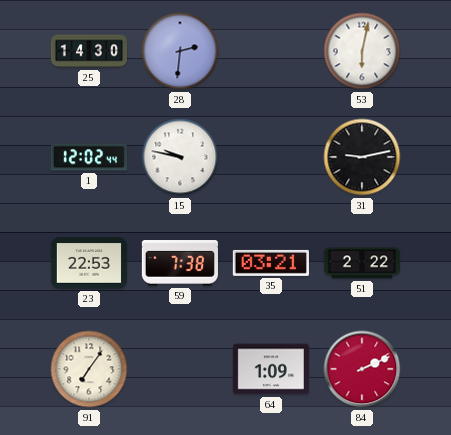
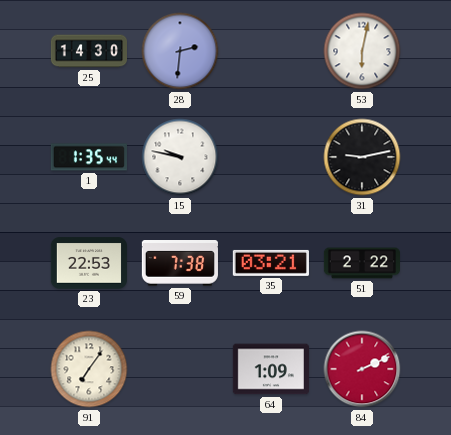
1: 12:02 -> 1:35
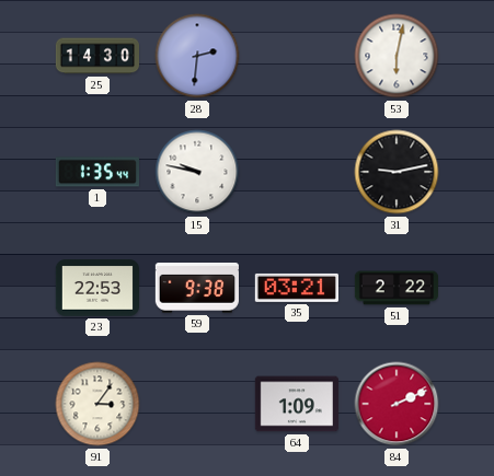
59: 7:38 -> 9:38
91: 7:06 -> 3:06
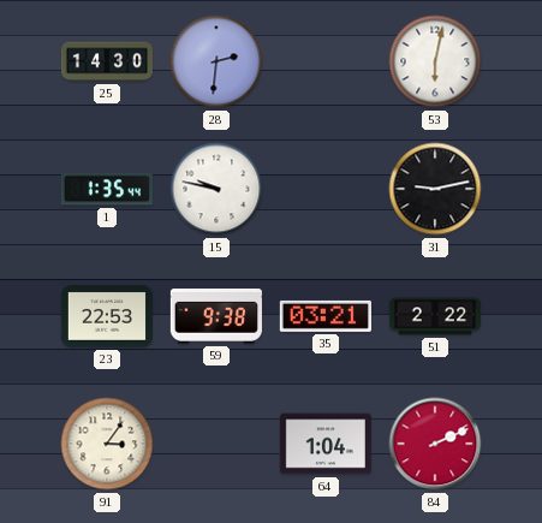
64: 1:09 -> 1:04
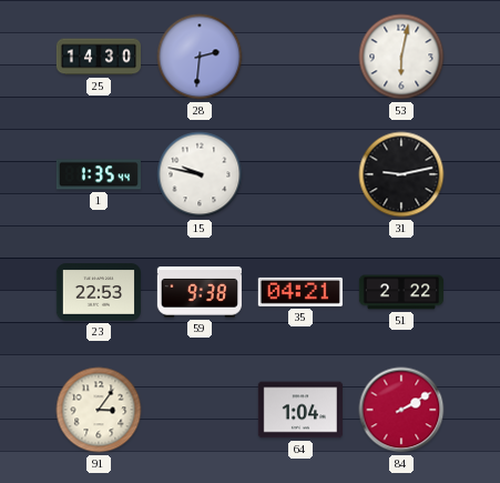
35: 03:21 -> 04:21
84: 2:11 -> 2:10
